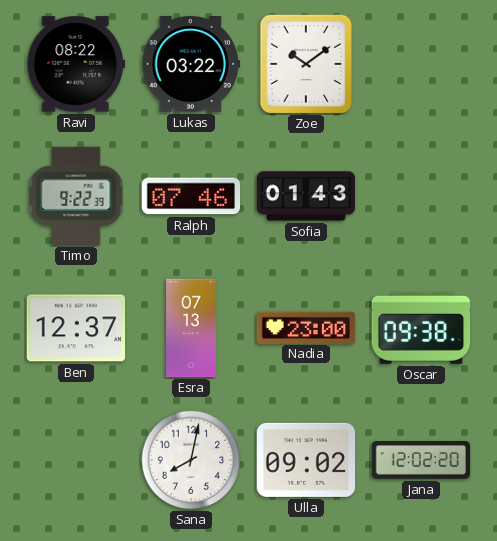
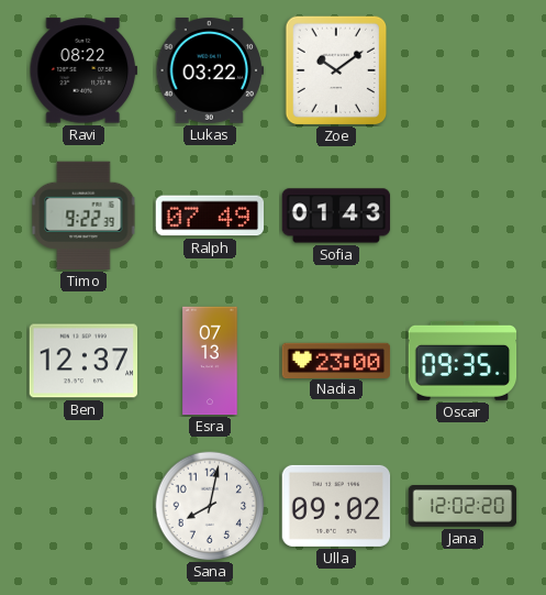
Ralph: 07:46 -> 07:49
Oscar: 09:38 -> 09:35
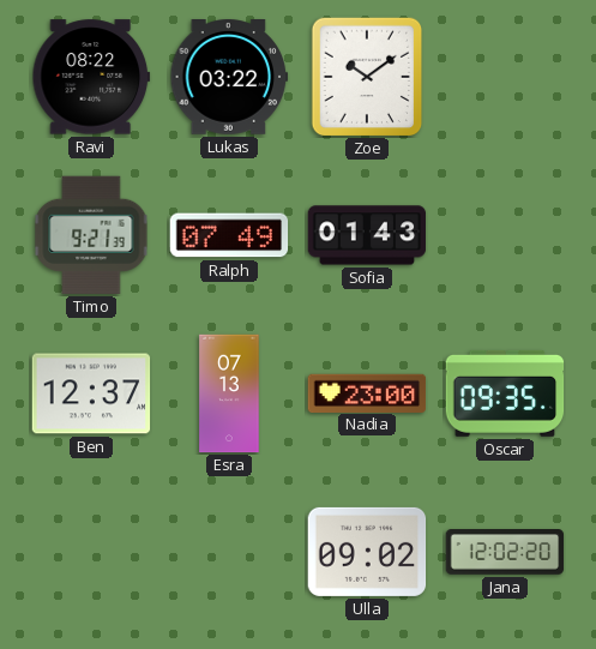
Timo: 9:22 -> 9:21
Sana: 8:02 -> none
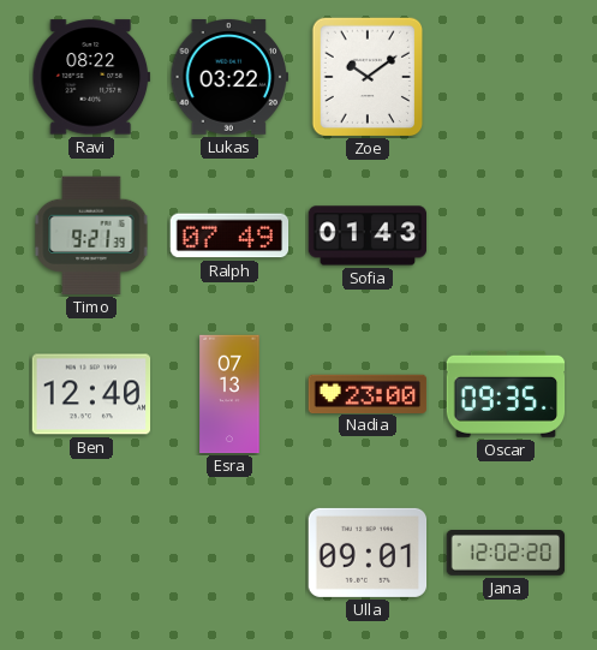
Ben: 12:37 -> 12:40
Ulla: 09:02 -> 09:01
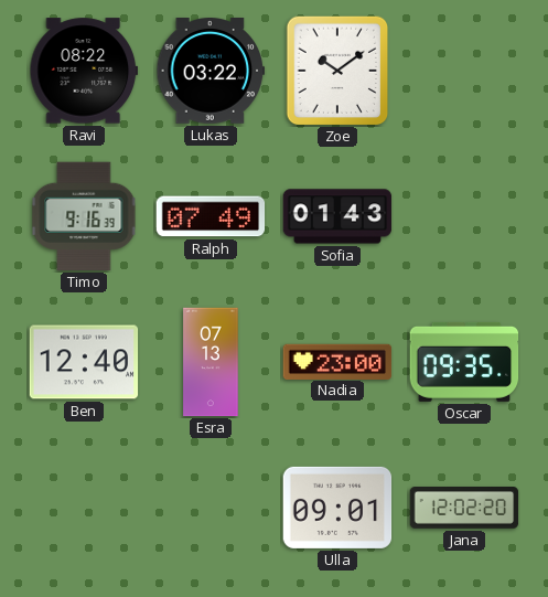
Timo: 9:21 -> 9:16
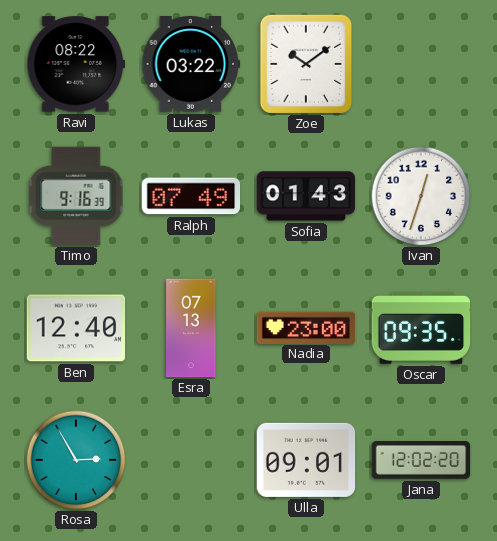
Ivan: none -> 12:33
Rosa: none -> 2:55
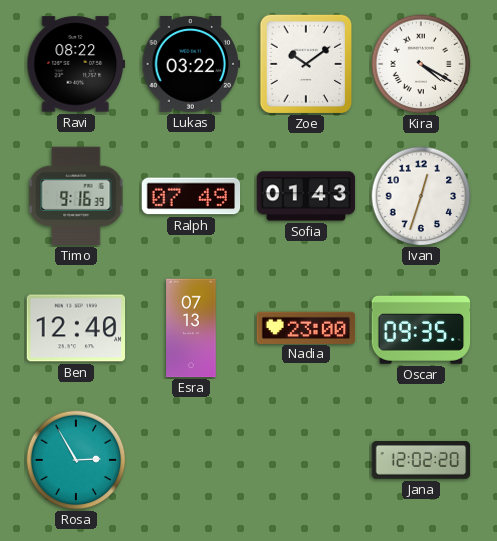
Kira: none -> 4:20
Ulla: 09:01 -> none
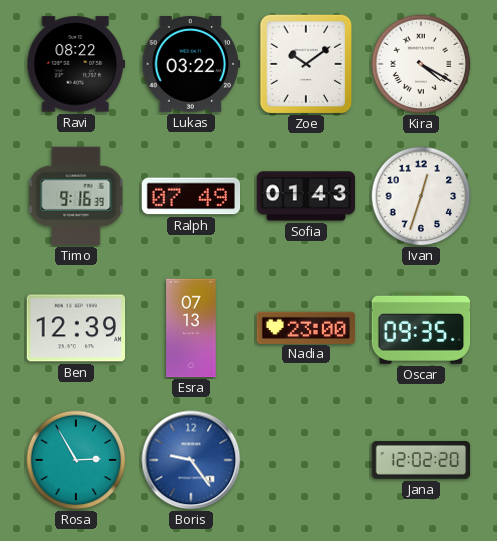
Ben: 12:40 -> 12:39
Boris: none -> 9:24
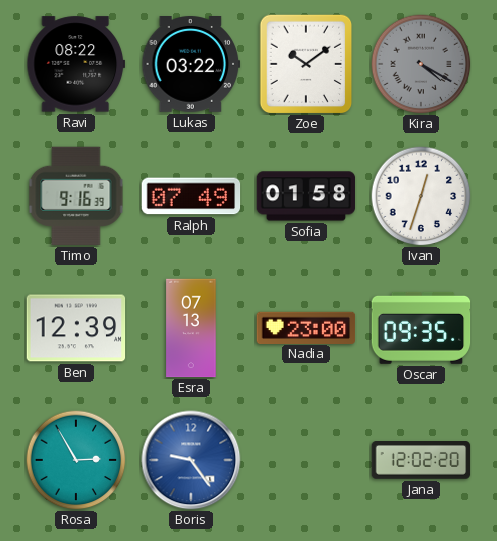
Kira dial: white -> grey
Sofia: 01:43 -> 01:58
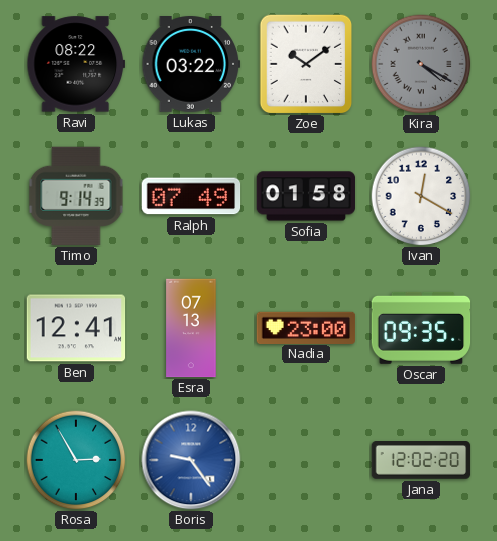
Timo: 9:16 -> 9:14
Ivan: 12:33 -> 12:20
Ben: 12:39 -> 12:41
